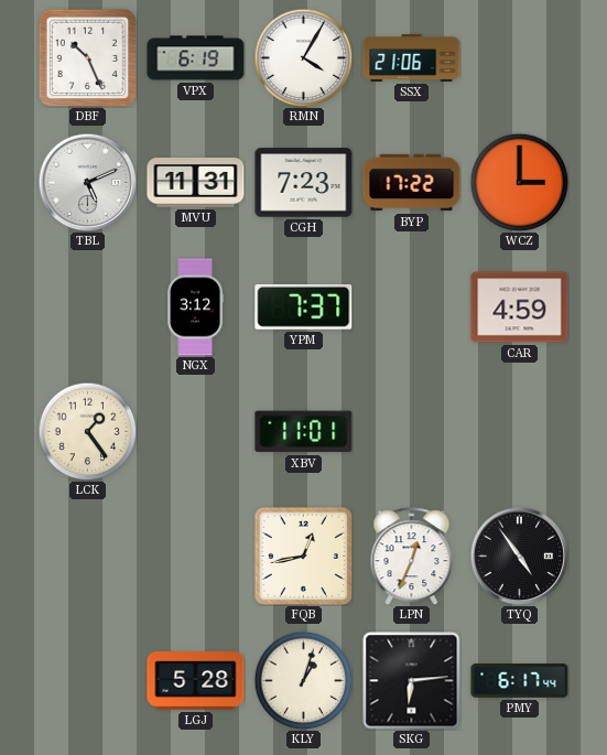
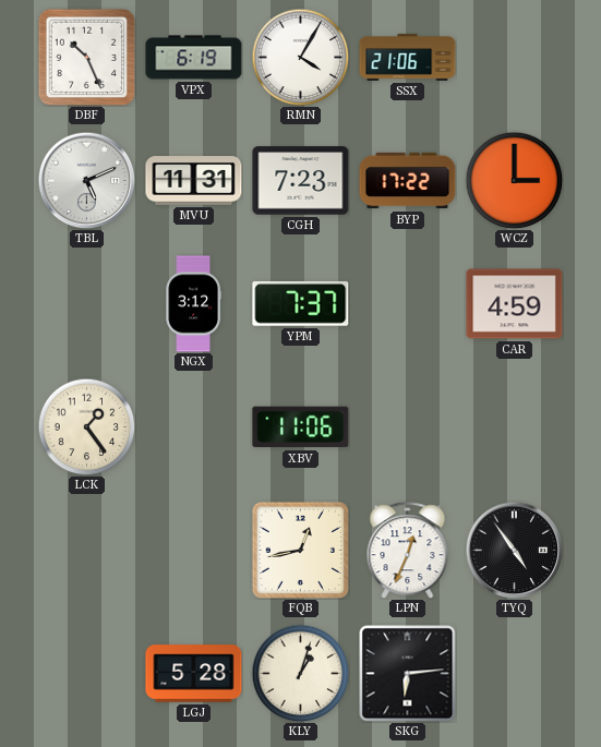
XBV: 11:01 -> 11:06
PMY: 6:17 -> none
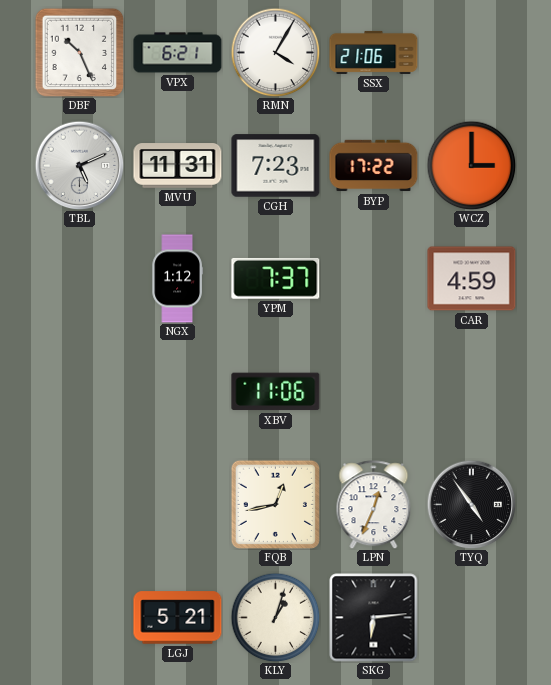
VPX: 6:19 -> 6:21
NGX: 3:12 -> 1:12
LCK: 1:24 -> none
LGJ: 5:28 -> 5:21
